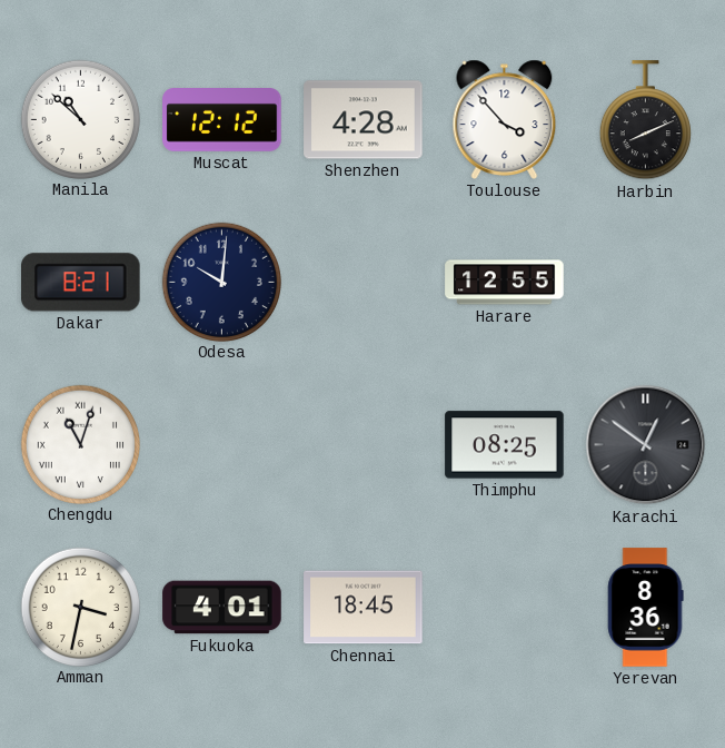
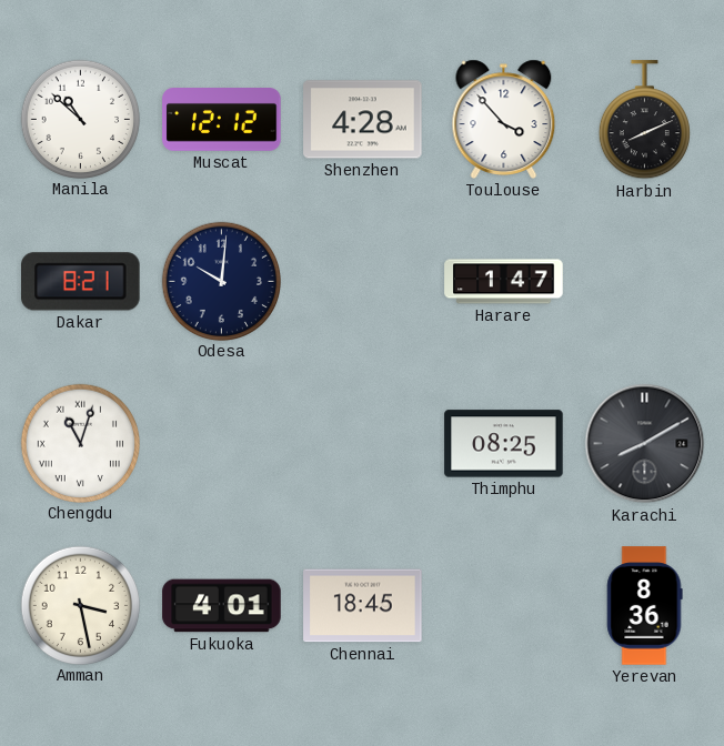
Harare: 12:55 -> 1:47
Karachi: 12:51 -> 8:10
Amman: 3:32 -> 3:28
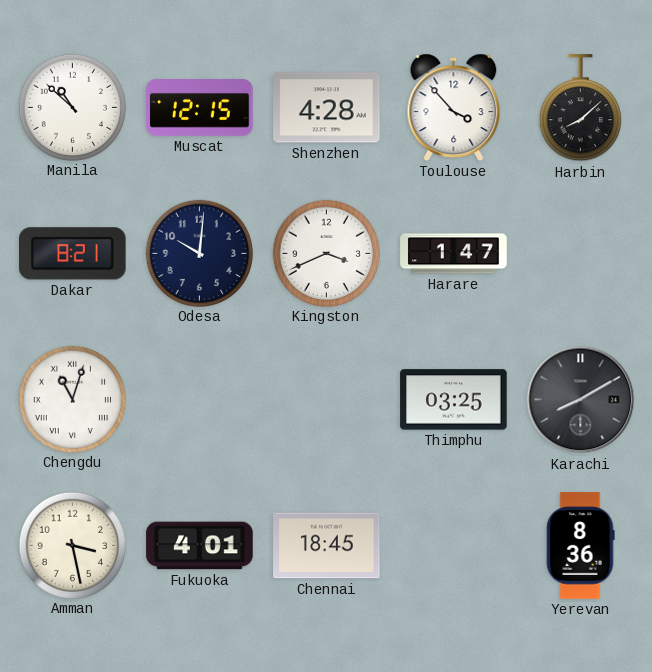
Muscat: 12:12 -> 12:15
Harbin: 8:11 -> 8:08
Kingston: none -> 3:41
Thimphu: 08:25 -> 03:25
